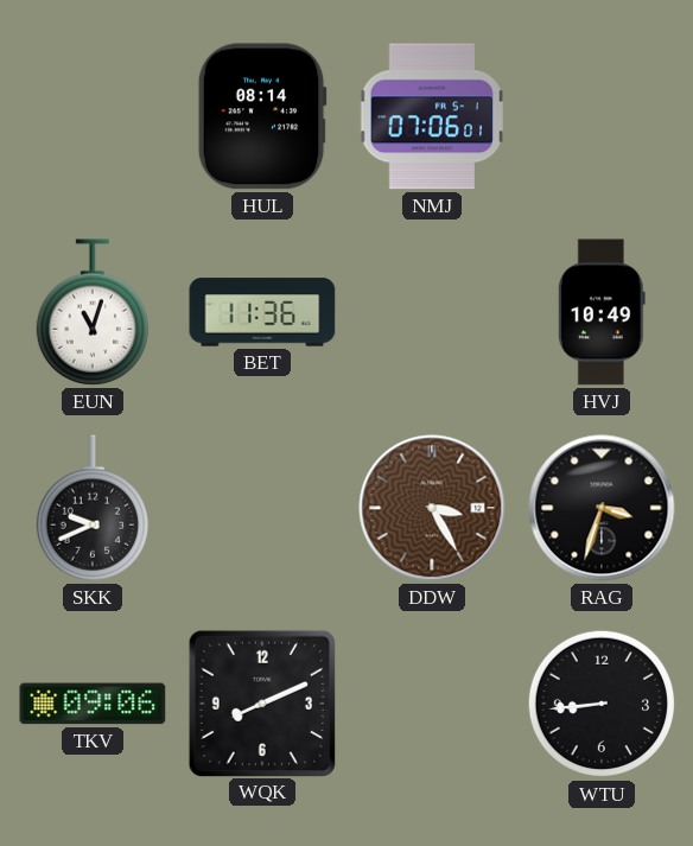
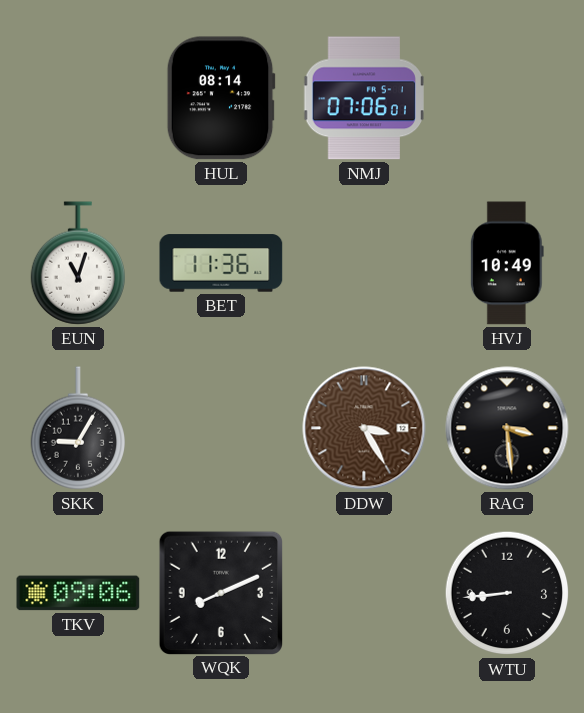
SKK: 9:41 -> 9:05
RAG: 3:33 -> 3:29
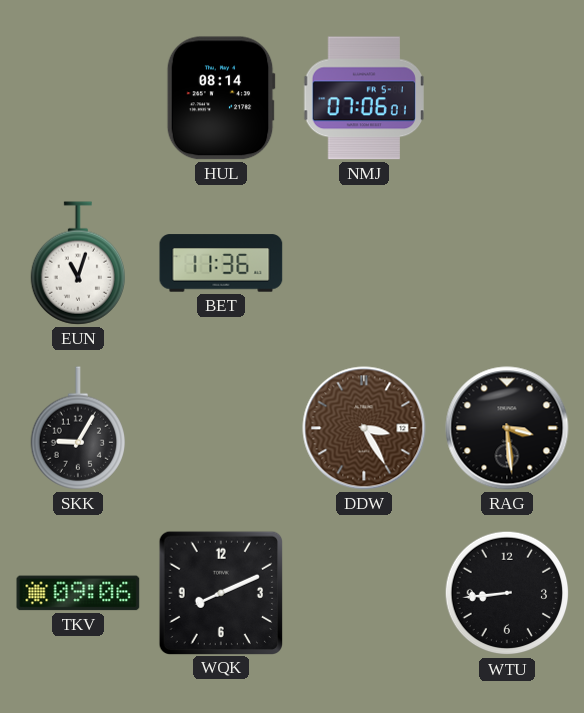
HVJ: 10:49 -> none
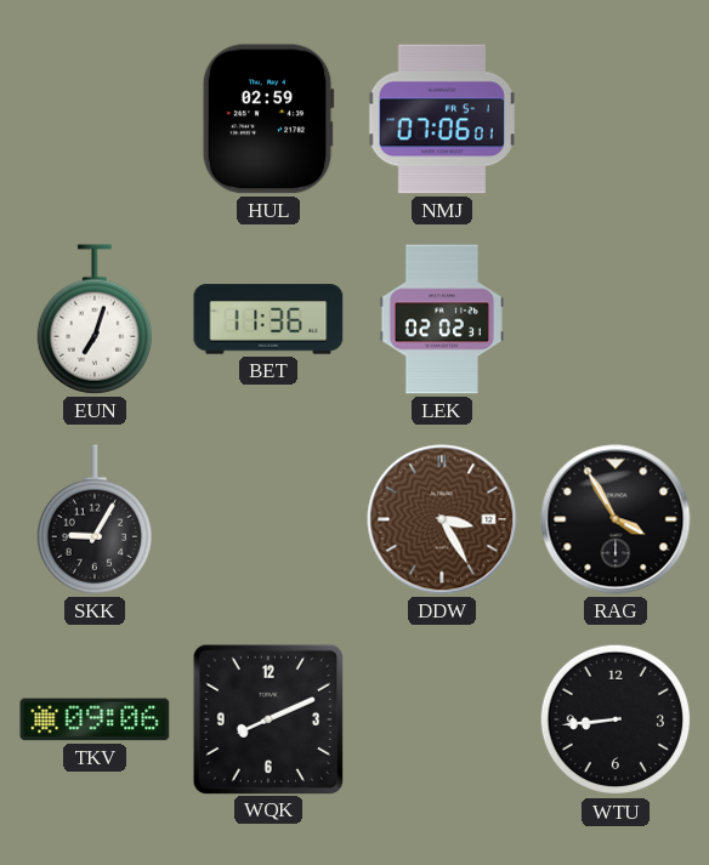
HUL: 08:14 -> 02:59
EUN: 11:03 -> 7:03
LEK: none -> 02:02
RAG: 3:29 -> 3:55
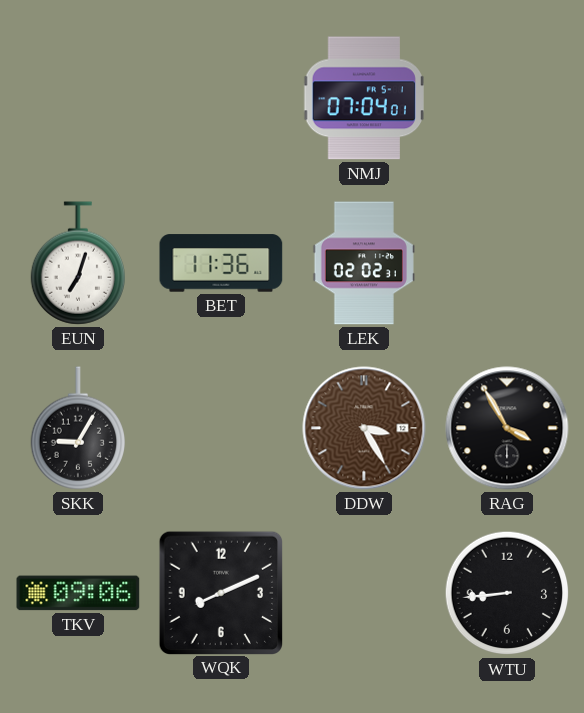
HUL: 02:59 -> none
NMJ: 07:06 -> 07:04
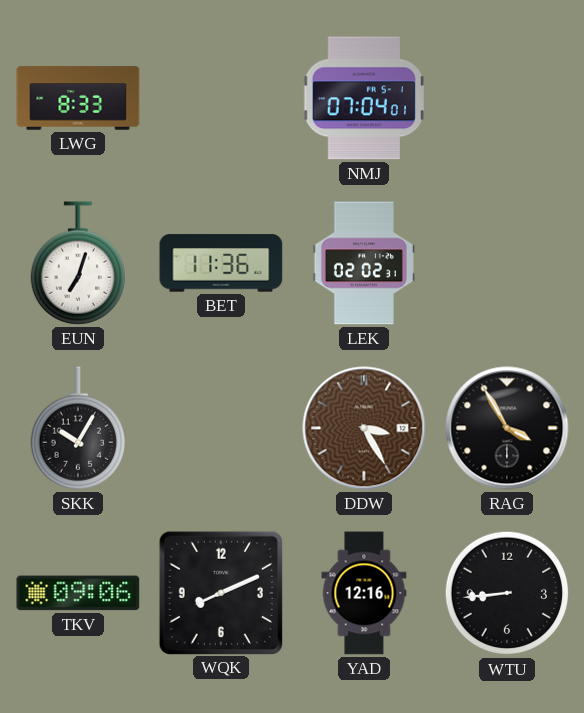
LWG: none -> 8:33
SKK: 9:05 -> 10:05
YAD: none -> 12:16
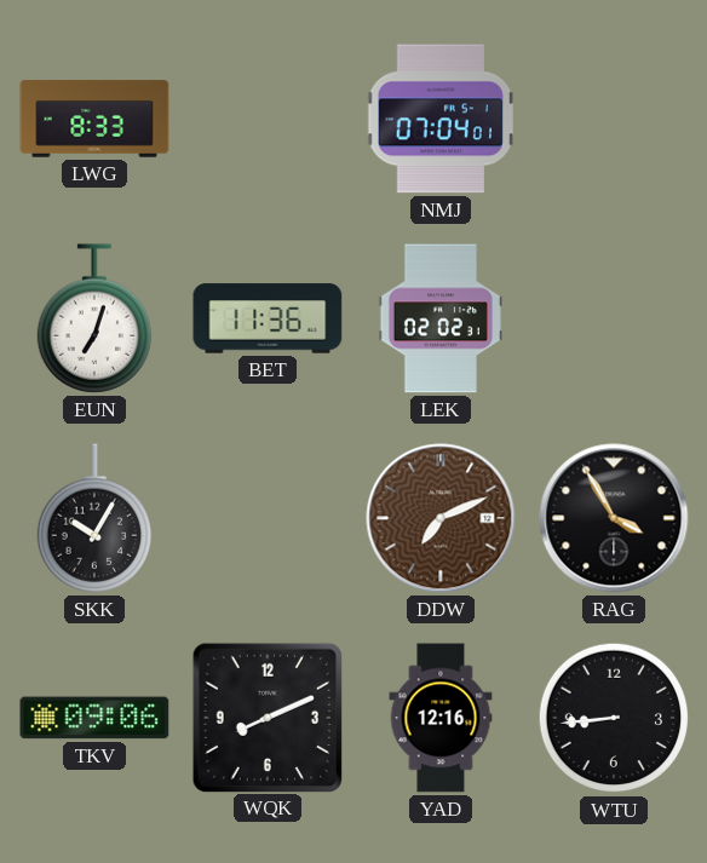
DDW: 3:25 -> 7:11
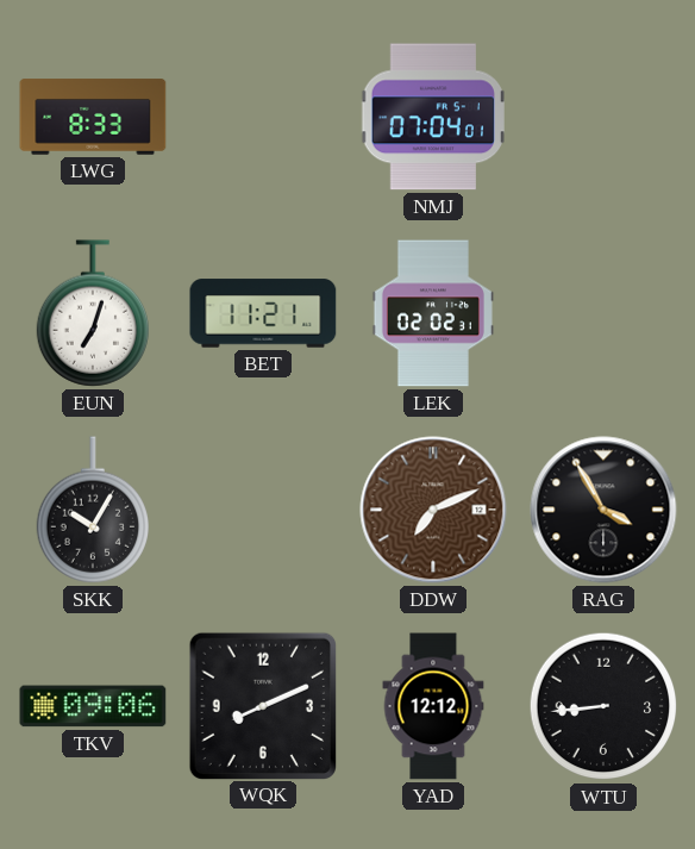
BET: 11:36 -> 11:21
YAD: 12:16 -> 12:12
